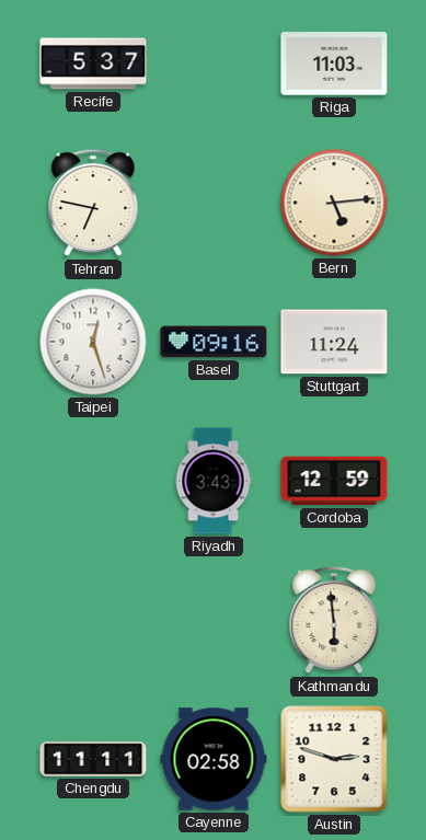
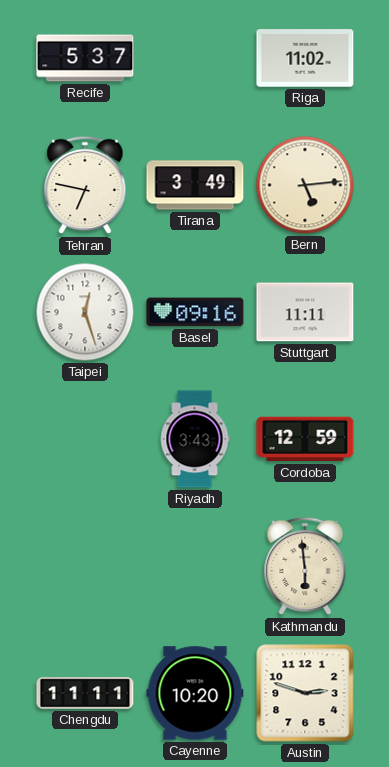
Riga: 11:03 -> 11:02
Tirana: none -> 3:49
Stuttgart: 11:24 -> 11:11
Cayenne: 02:58 -> 10:20
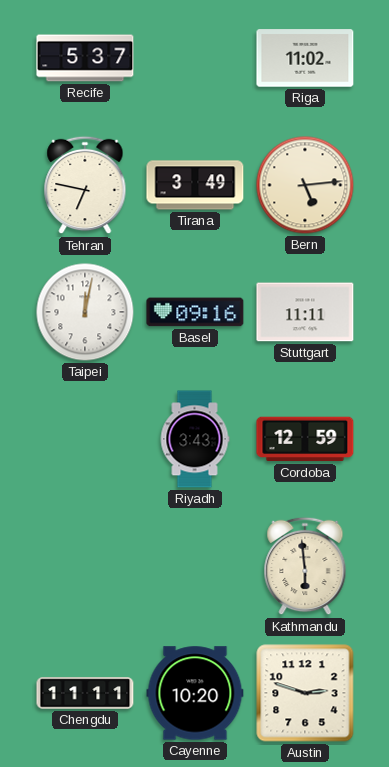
Taipei: 12:27 -> 12:02
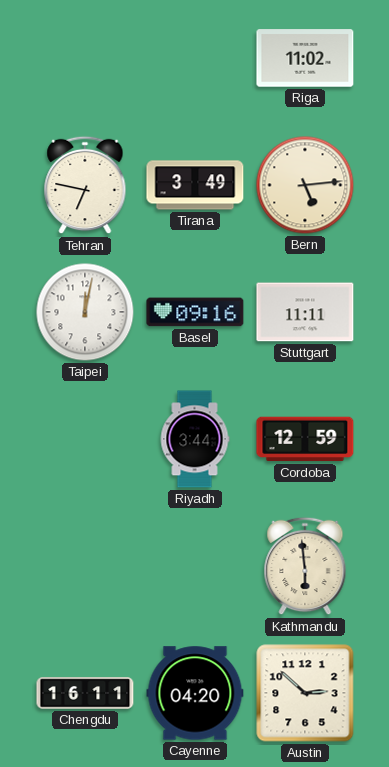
Recife: 5:37 -> none
Riyadh: 3:43 -> 3:44
Chengdu: 11:11 -> 16:11
Cayenne: 10:20 -> 04:20
Austin: 2:48 -> 2:52
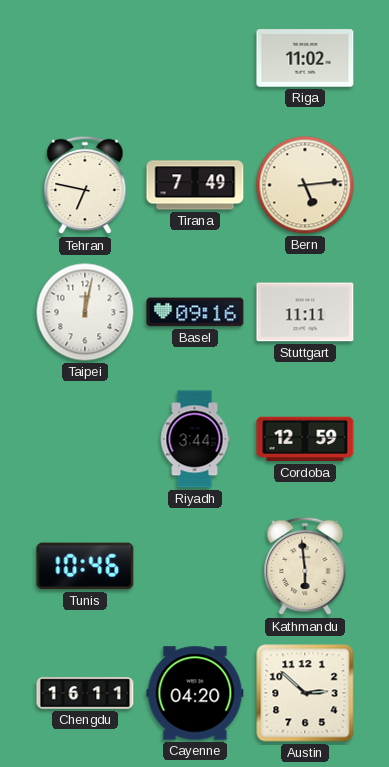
Tirana: 3:49 -> 7:49
Tunis: none -> 10:46
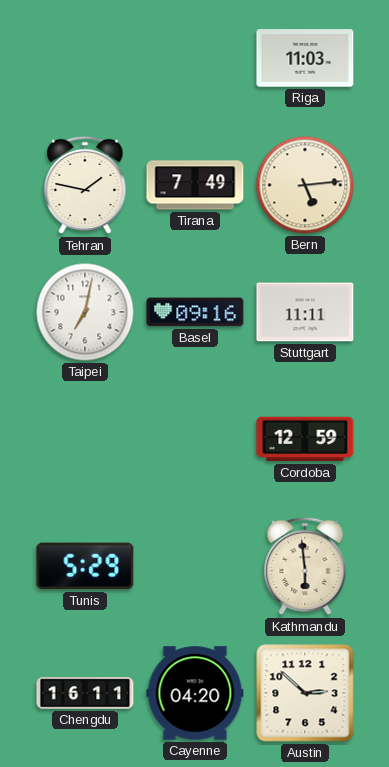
Riga: 11:02 -> 11:03
Tehran: 6:47 -> 1:47
Taipei: 12:02 -> 7:02
Riyadh: 3:44 -> none
Tunis: 10:46 -> 5:29
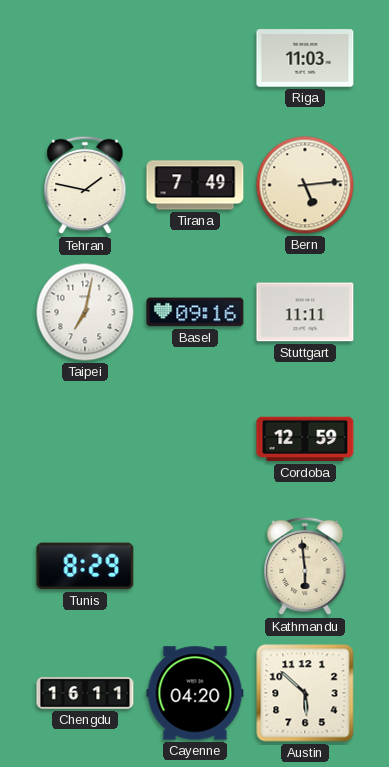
Tunis: 5:29 -> 8:29
Austin: 2:52 -> 5:52
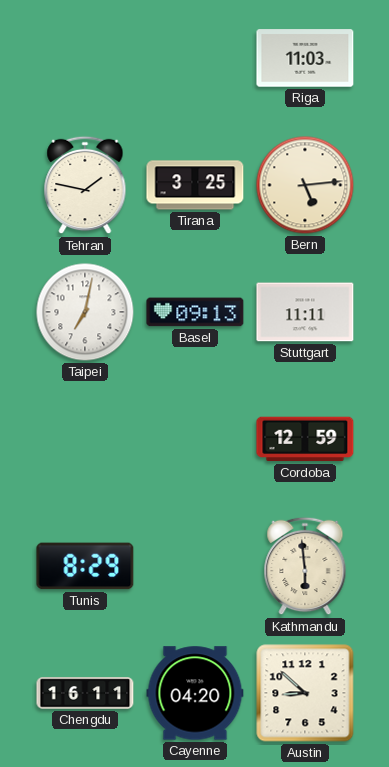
Tirana: 7:49 -> 3:25
Basel: 09:16 -> 09:13
Austin: 5:52 -> 8:52
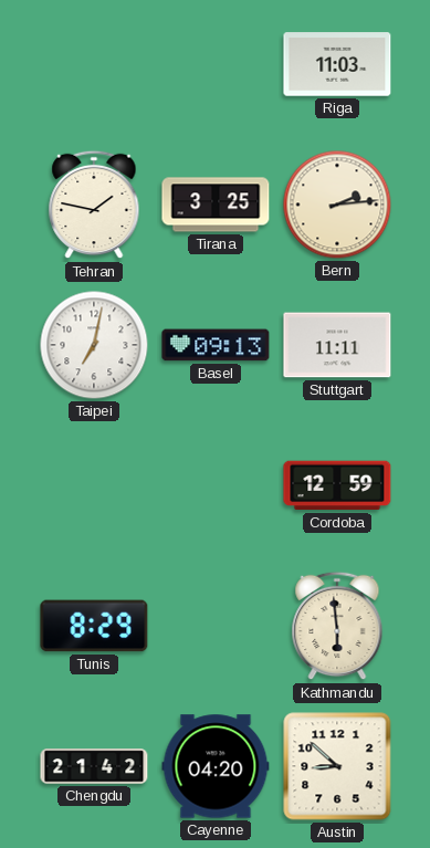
Bern: 5:14 -> 2:14
Chengdu: 16:11 -> 21:42
